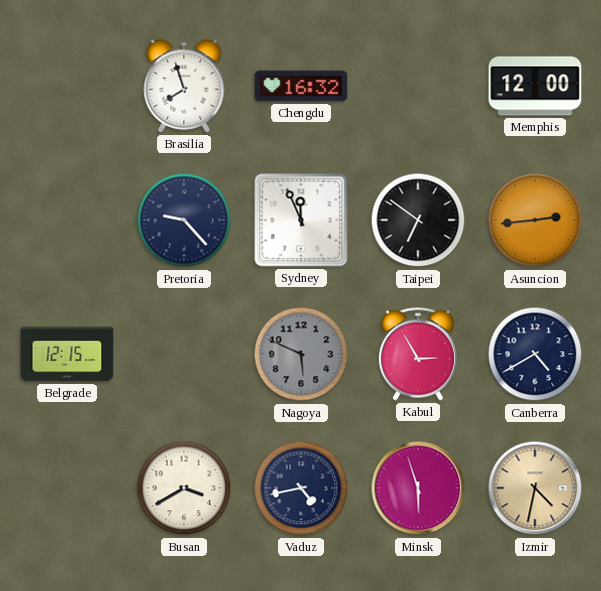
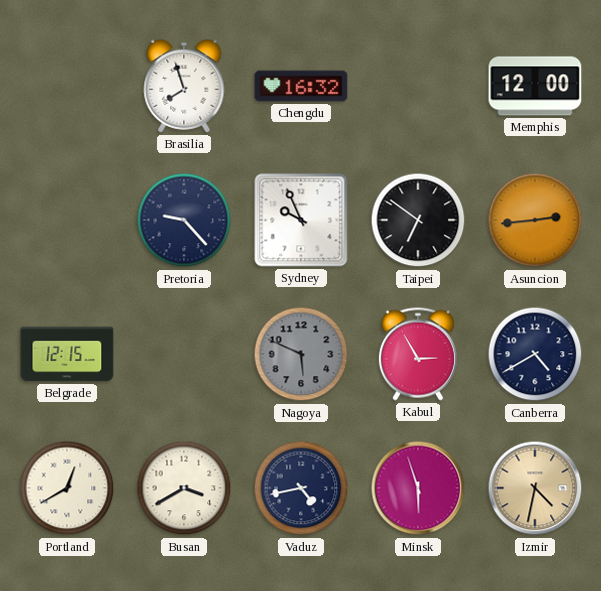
Sydney: 11:56 -> 9:56
Portland: none -> 12:40
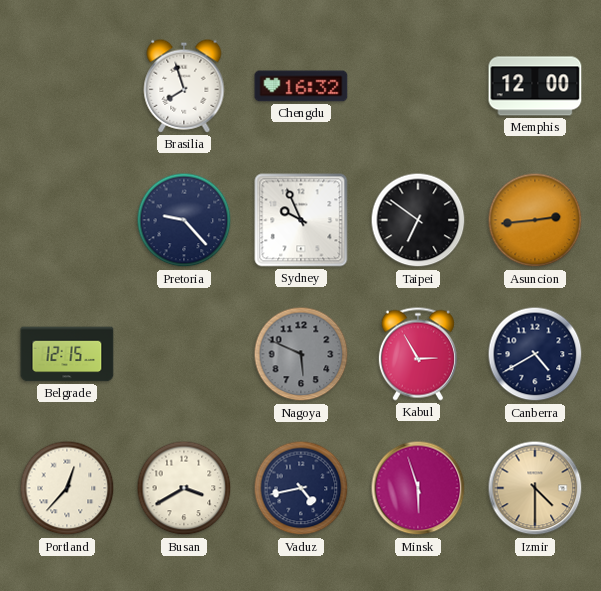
Portland: 12:40 -> 12:37
Izmir: 4:32 -> 4:30
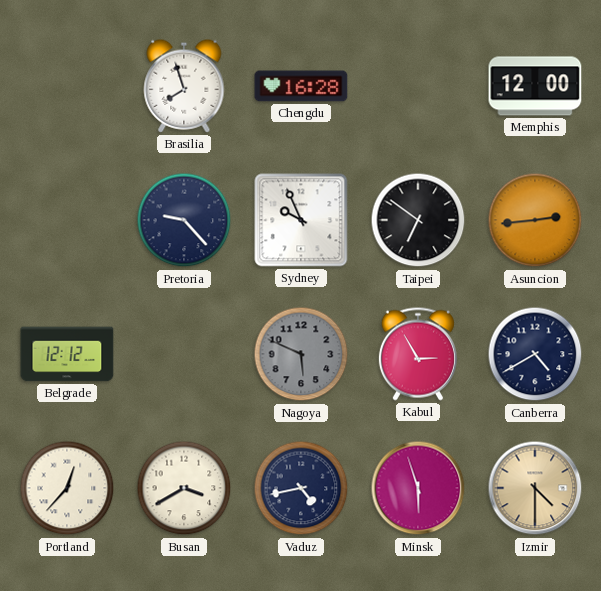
Chengdu: 16:32 -> 16:28
Belgrade: 12:15 -> 12:12
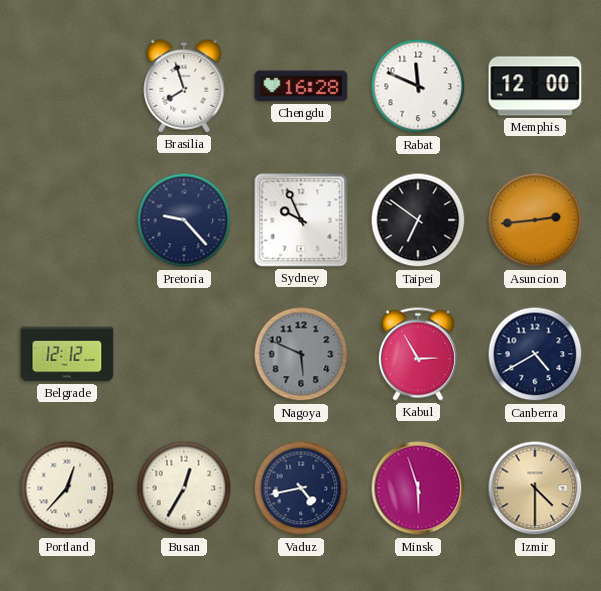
Rabat: none -> 11:49
Busan: 3:40 -> 12:35
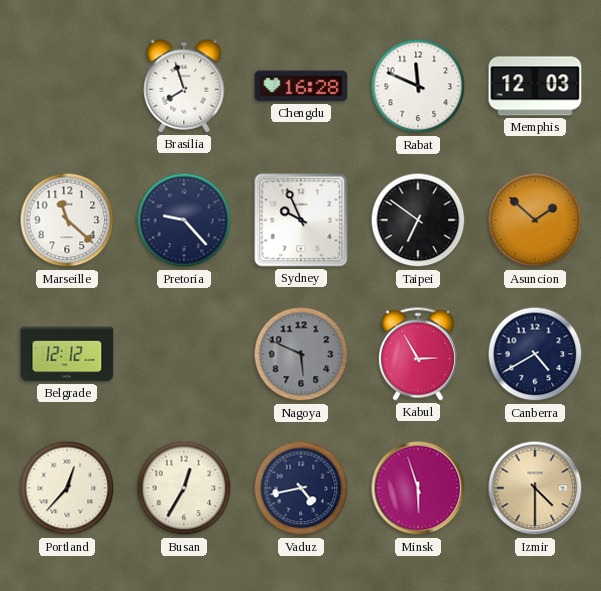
Memphis: 12:00 -> 12:03
Marseille: none -> 11:22
Asuncion: 2:44 -> 1:52
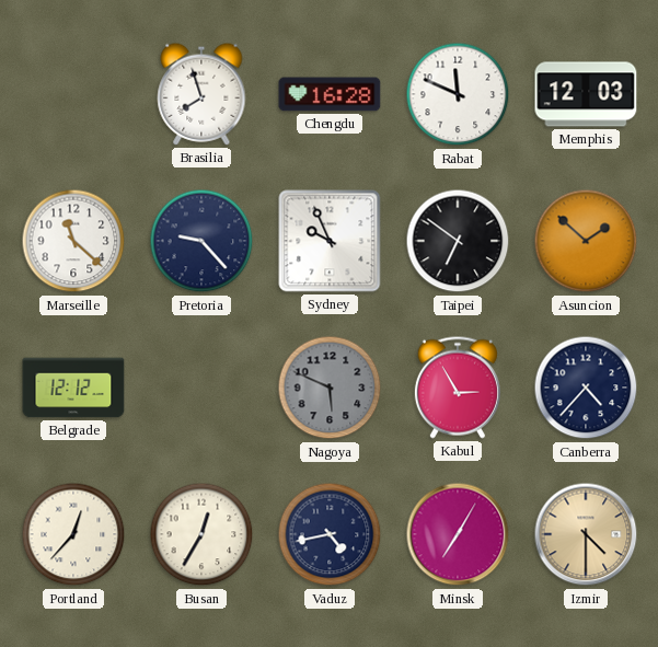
Canberra: 4:40 -> 4:37
Minsk: 5:57 -> 7:05
